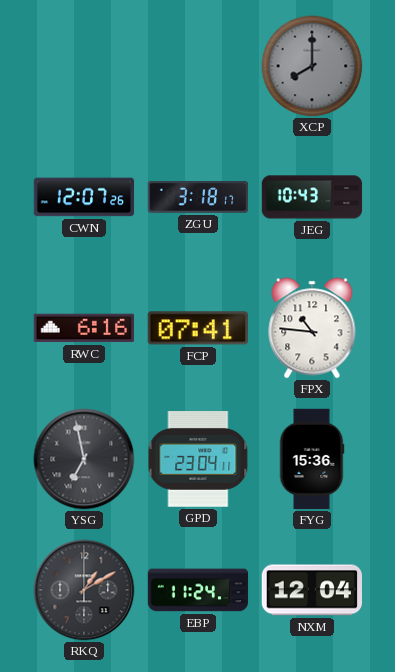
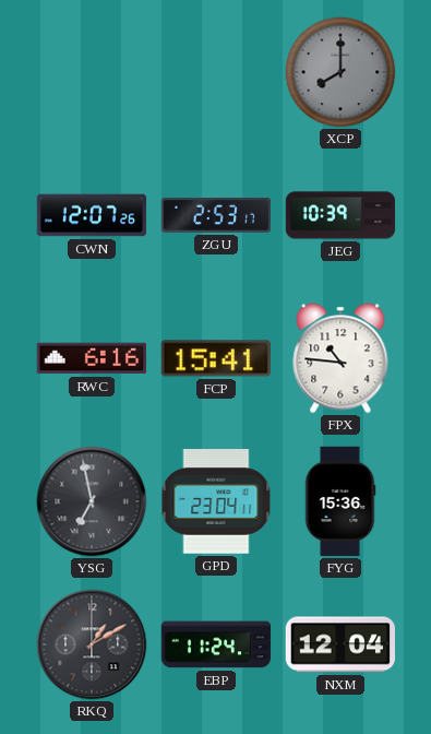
ZGU: 3:18 -> 2:53
JEG: 10:43 -> 10:39
FCP: 07:41 -> 15:41
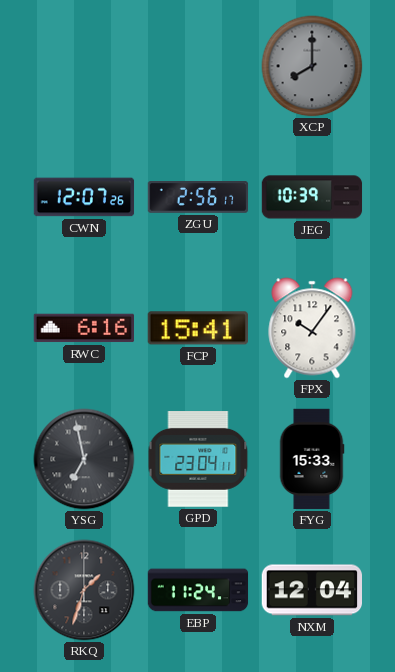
ZGU: 2:53 -> 2:56
FPX: 10:46 -> 10:06
FYG: 15:36 -> 15:33
RKQ: 1:10 -> 1:33
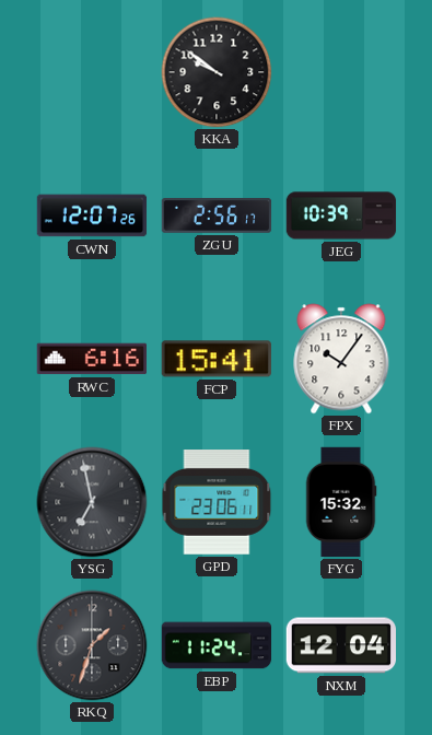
KKA: none -> 9:51
XCP: 8:00 -> none
GPD: 23:04 -> 23:06
FYG: 15:33 -> 15:32
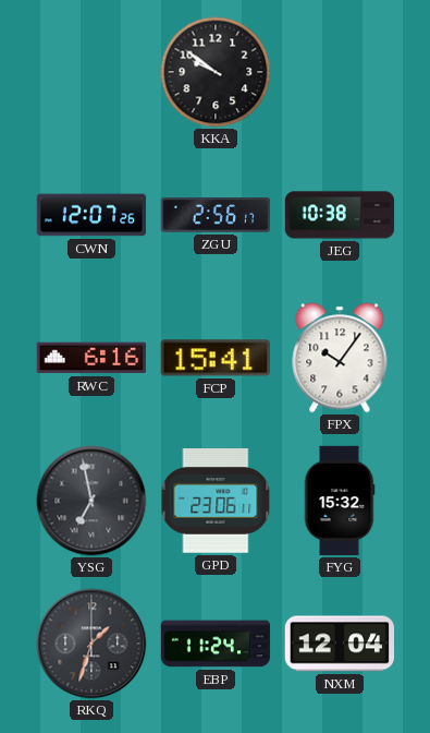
JEG: 10:39 -> 10:38
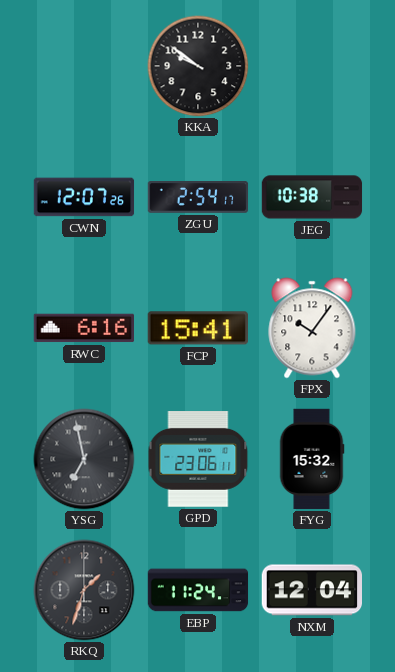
ZGU: 2:56 -> 2:54
